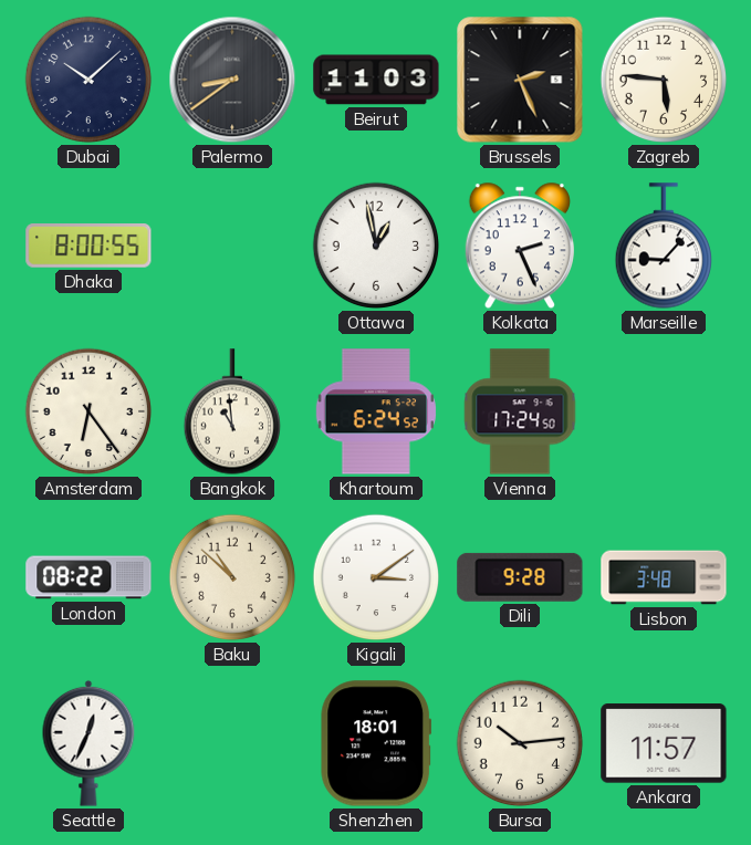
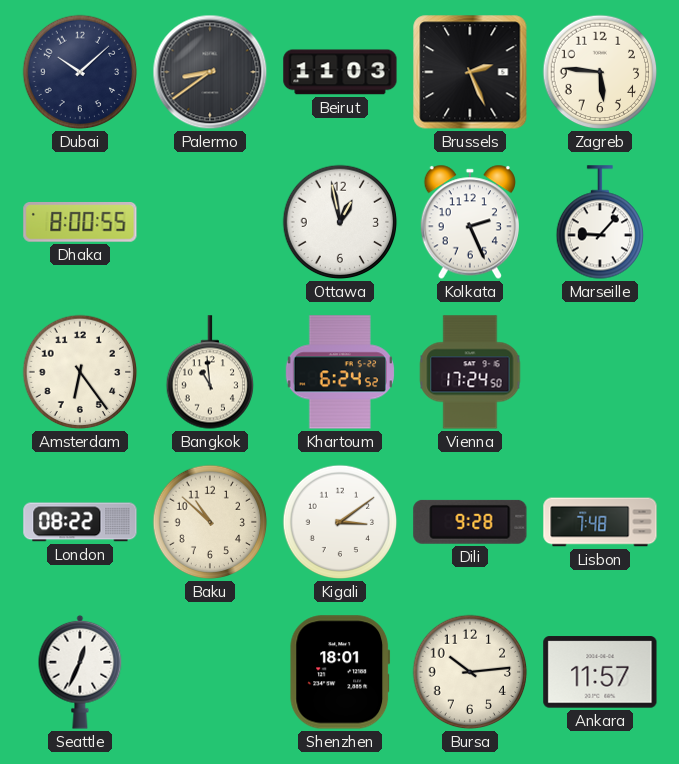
Lisbon: 3:48 -> 7:48
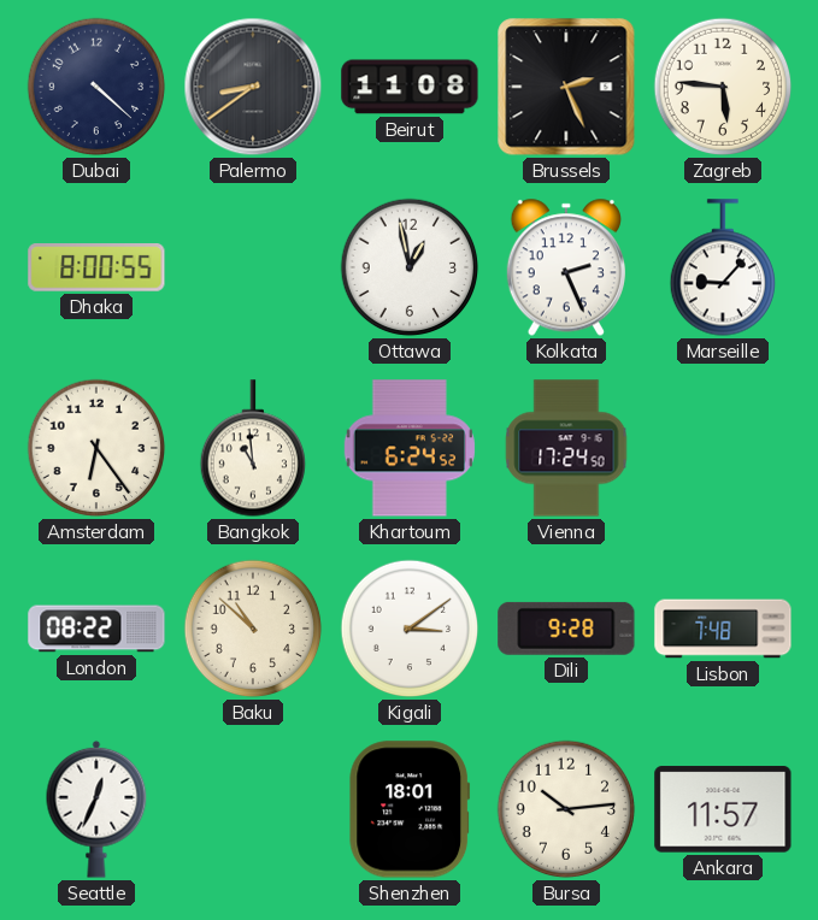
Dubai: 10:08 -> 4:22
Beirut: 11:03 -> 11:08
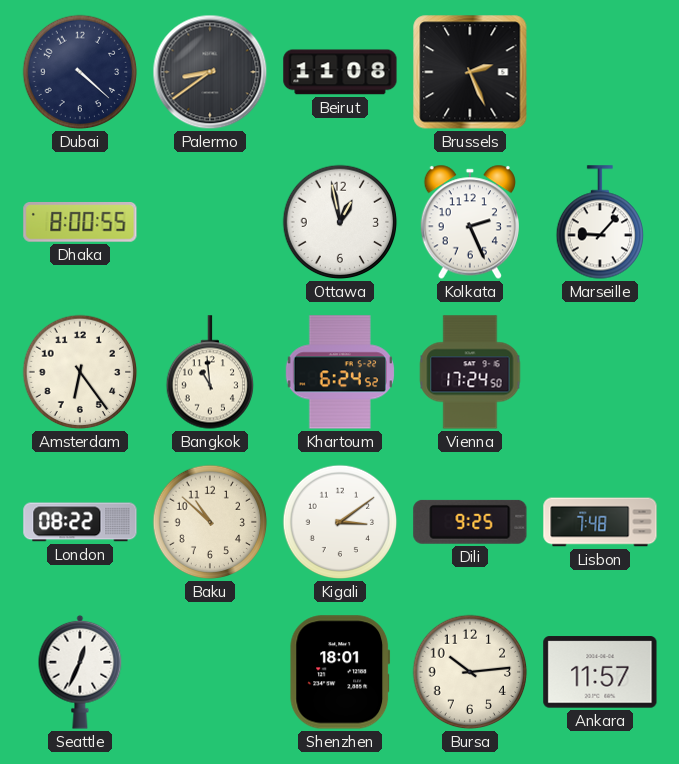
Zagreb: 5:46 -> none
Dili: 9:28 -> 9:25
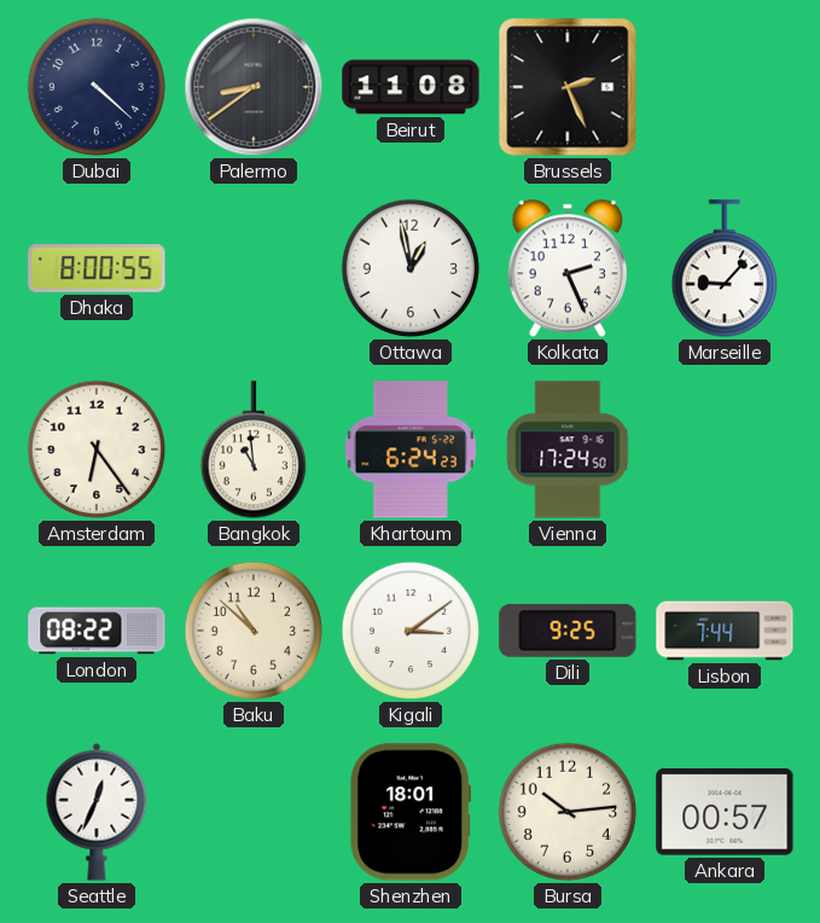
Khartoum: 6:24:52 -> 6:24:23
Lisbon: 7:48 -> 7:44
Ankara: 11:57 -> 00:57
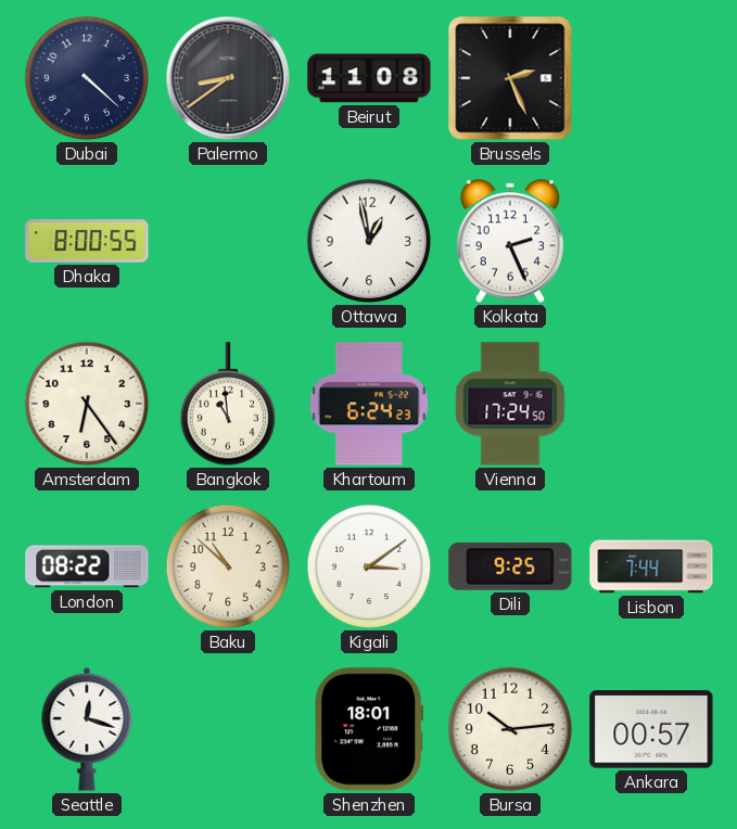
Marseille: 9:07 -> none
Seattle: 12:34 -> 12:18
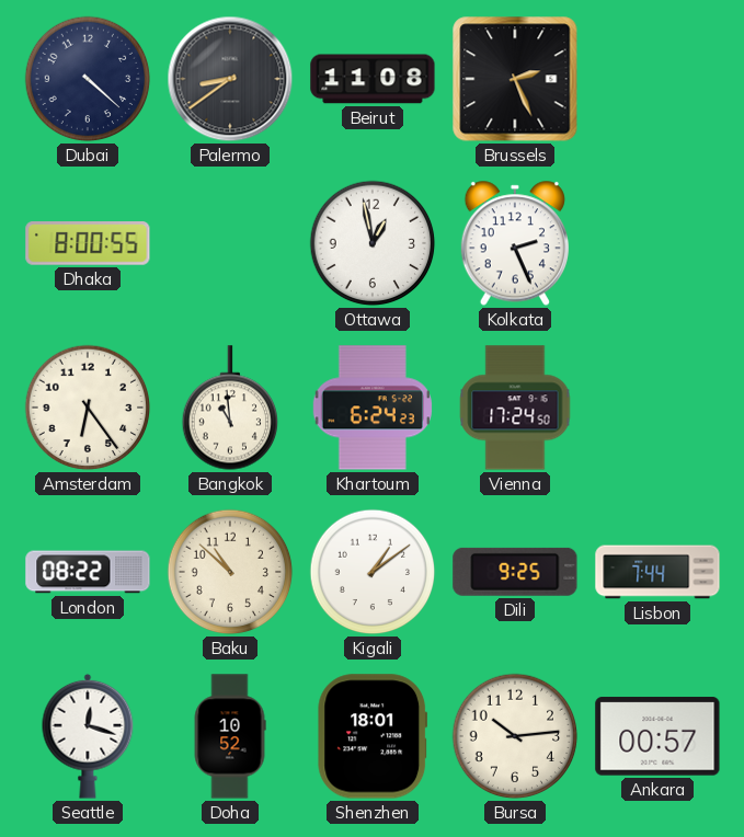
Kigali: 3:09 -> 1:09
Doha: none -> 10:52
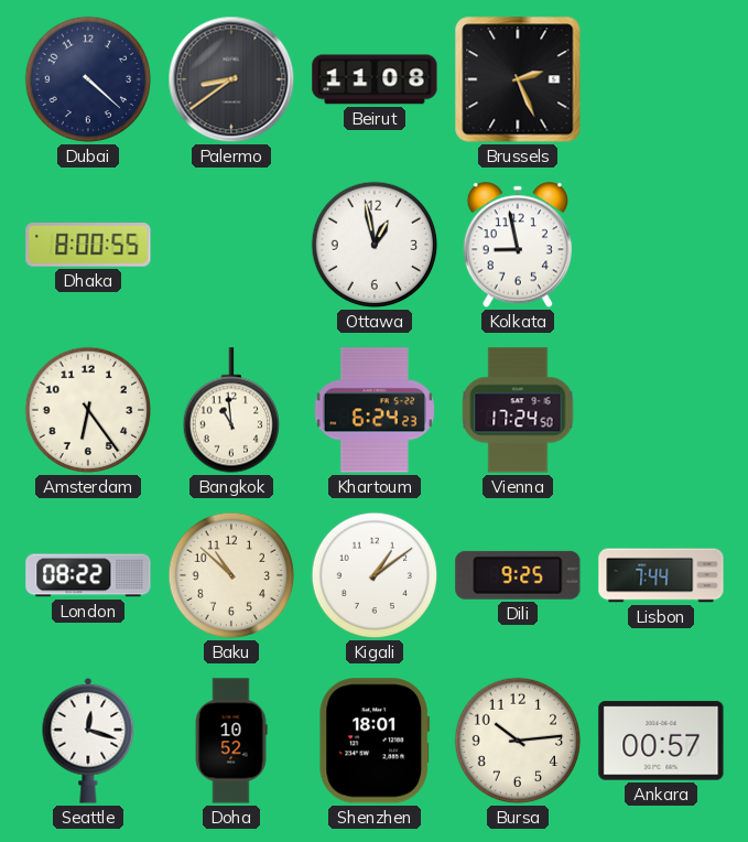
Kolkata: 2:26 -> 8:58
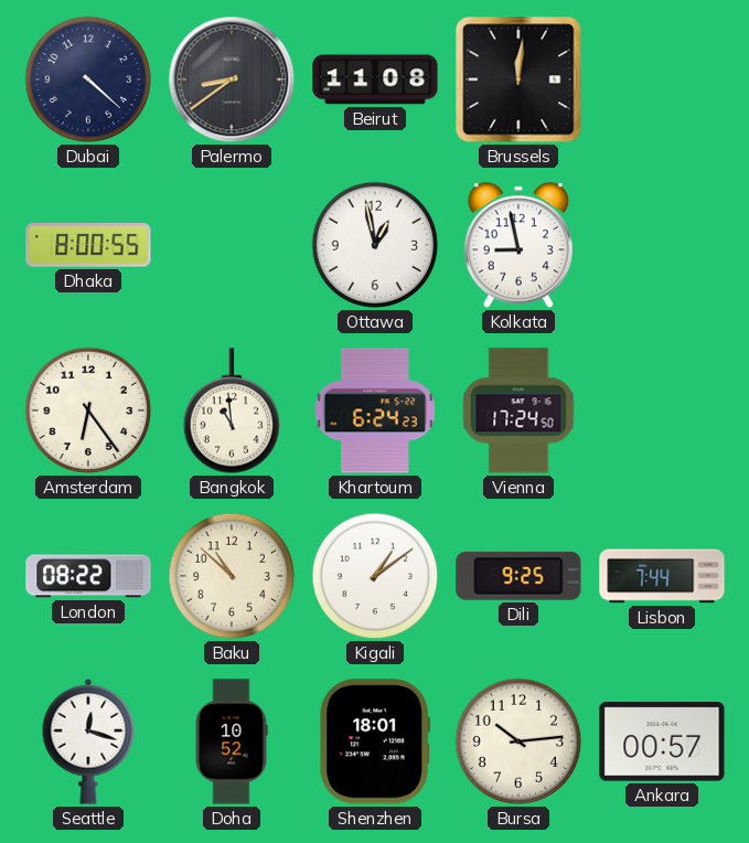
Brussels: 2:26 -> 12:01
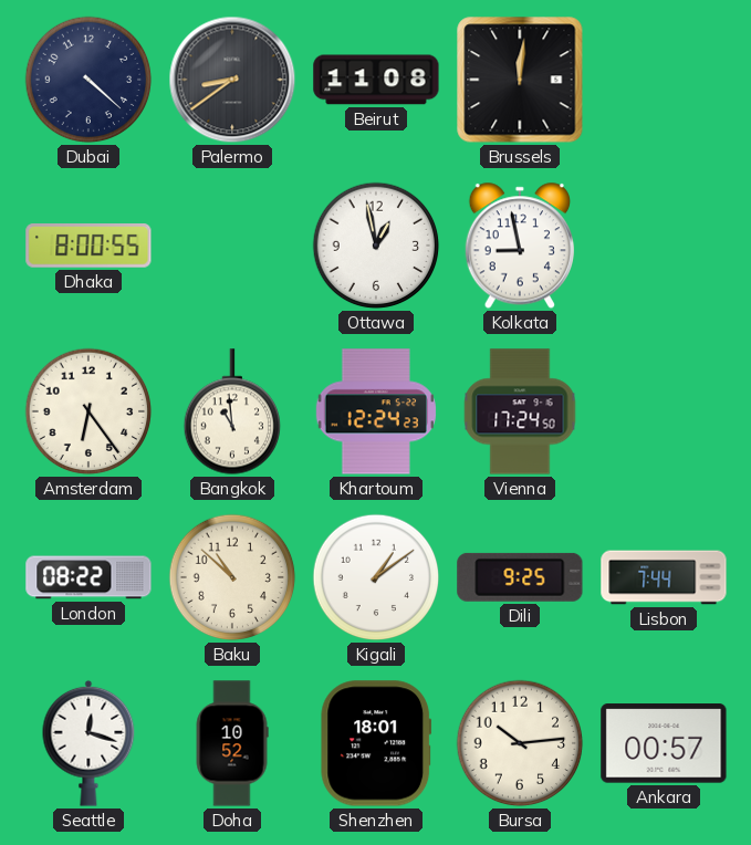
Khartoum: 6:24 -> 12:24
